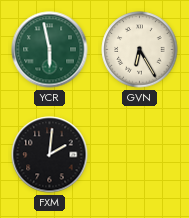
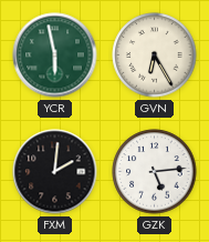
GZK: none -> 5:14
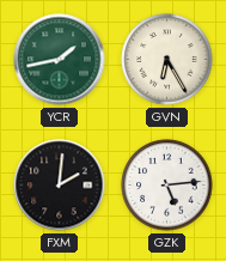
YCR: 5:58 -> 1:43
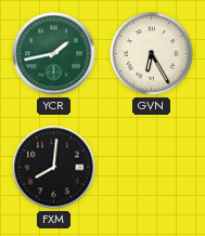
FXM: 2:01 -> 8:01
GZK: 5:14 -> none
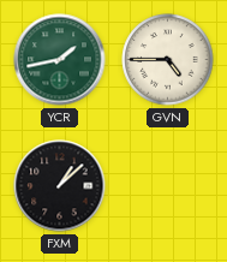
GVN: 6:25 -> 4:45
FXM: 8:01 -> 1:08
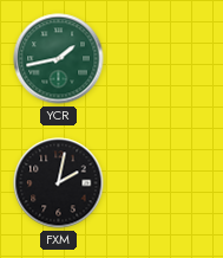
GVN: 4:45 -> none
FXM: 1:08 -> 2:02
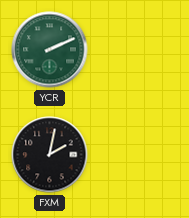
YCR: 1:43 -> 2:11
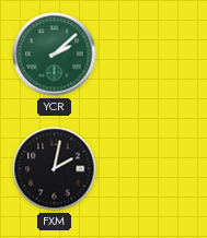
YCR: 2:11 -> 2:08
